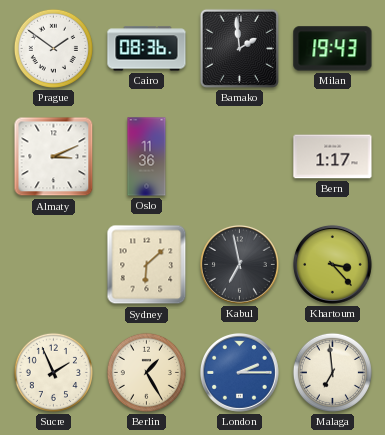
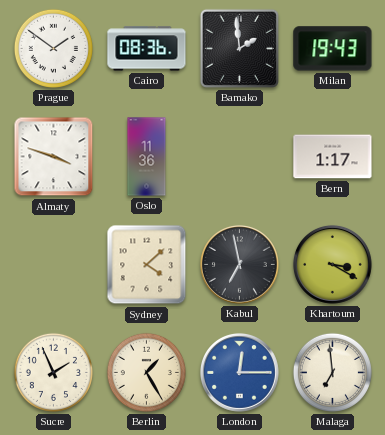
Almaty: 3:11 -> 3:48
Sydney: 6:08 -> 4:08
Khartoum: 3:23 -> 3:20
London: 2:15 -> 12:15
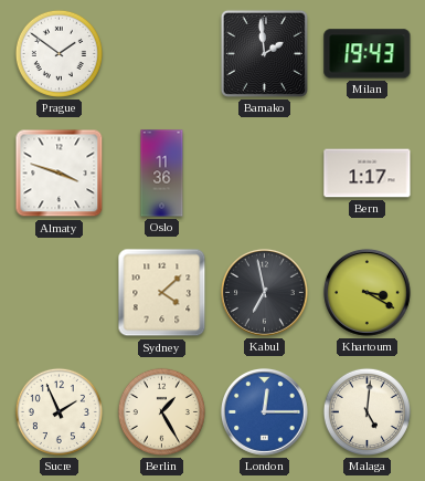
Cairo: 08:36 -> none
Malaga: 6:59 -> 5:01
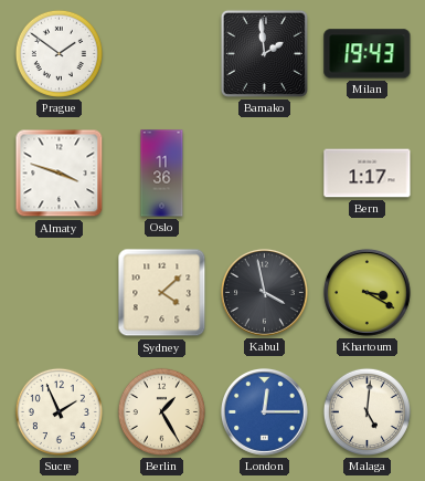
Kabul: 6:58 -> 3:58
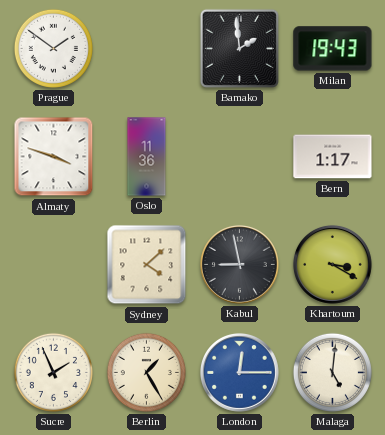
Kabul: 3:58 -> 8:58
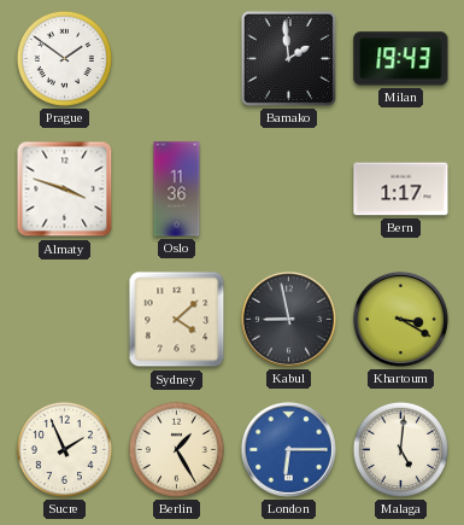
London: 12:15 -> 6:15
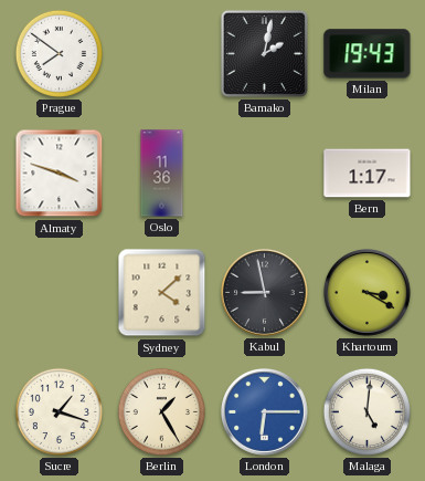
Prague: 1:51 -> 7:51
Bamako: 1:59 -> 2:02
Sucre: 1:56 -> 1:18
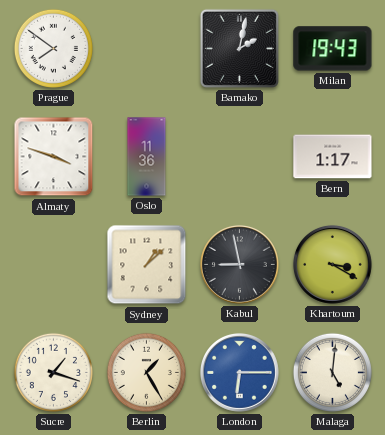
Sydney: 4:08 -> 1:08
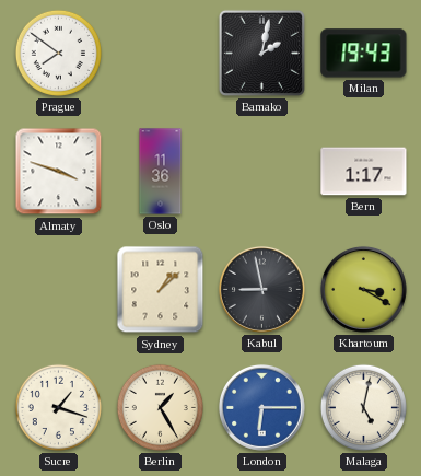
Malaga: 5:01 -> 5:02
